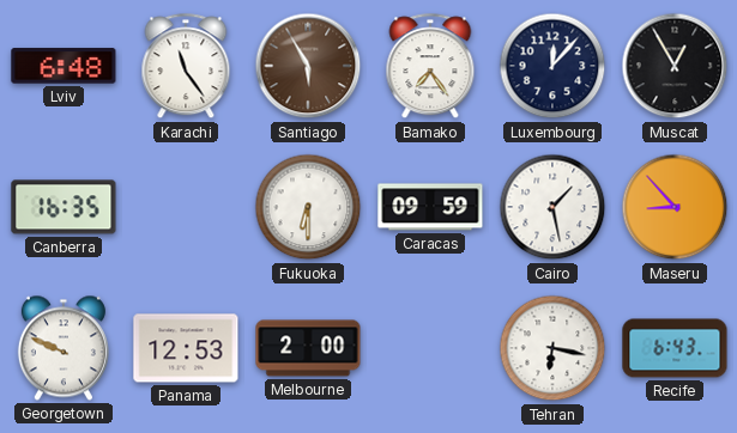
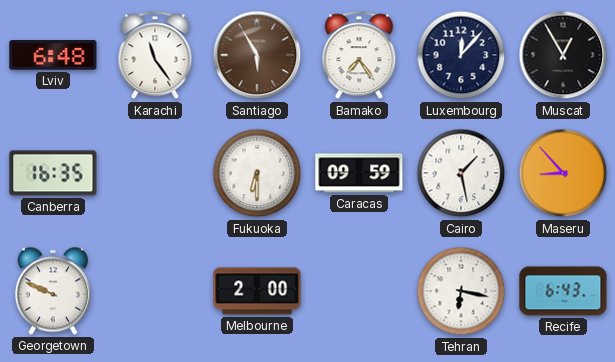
Panama: 12:53 -> none
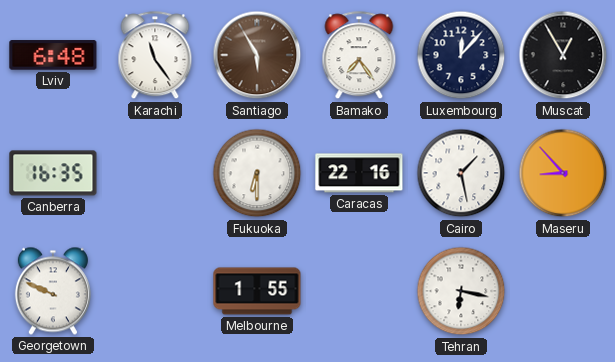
Caracas: 09:59 -> 22:16
Melbourne: 2:00 -> 1:55
Recife: 6:43 -> none
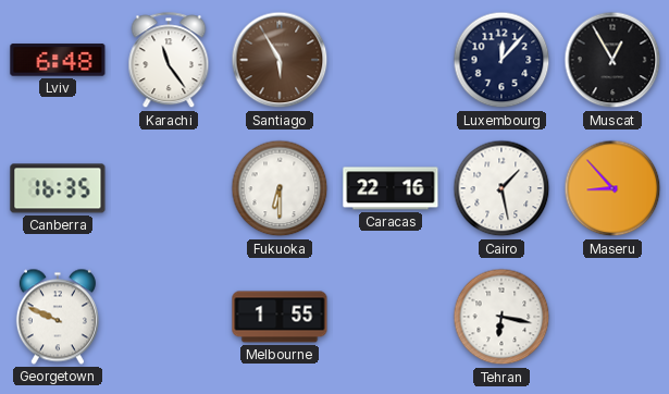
Bamako: 7:24 -> none
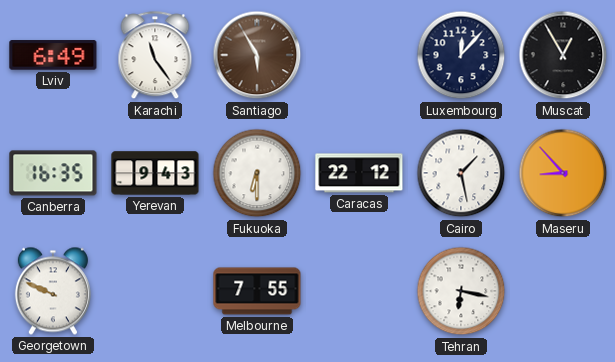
Lviv: 6:48 -> 6:49
Yerevan: none -> 9:43
Caracas: 22:16 -> 22:12
Melbourne: 1:55 -> 7:55
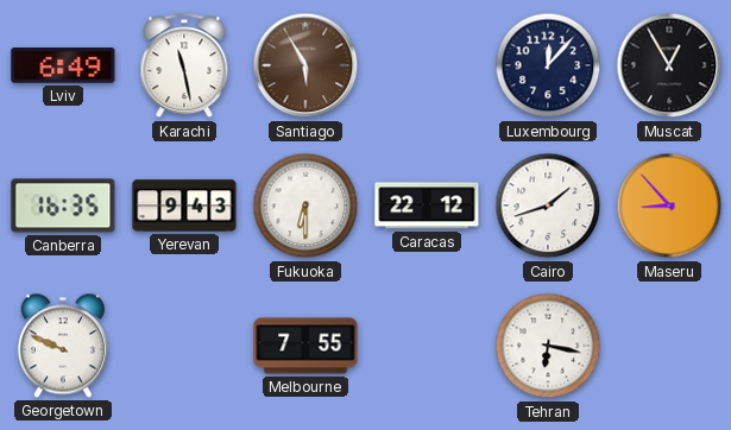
Karachi: 11:24 -> 11:28
Cairo: 1:28 -> 1:42
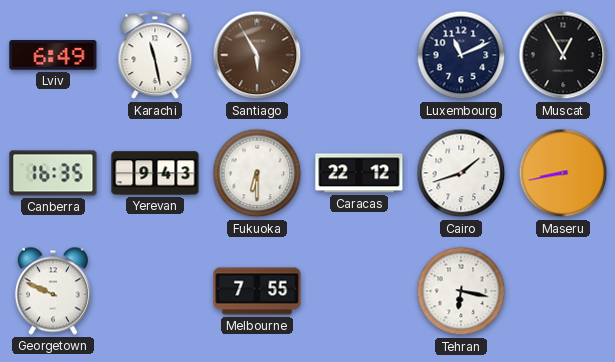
Luxembourg: 12:07 -> 11:11
Maseru: 8:53 -> 8:43
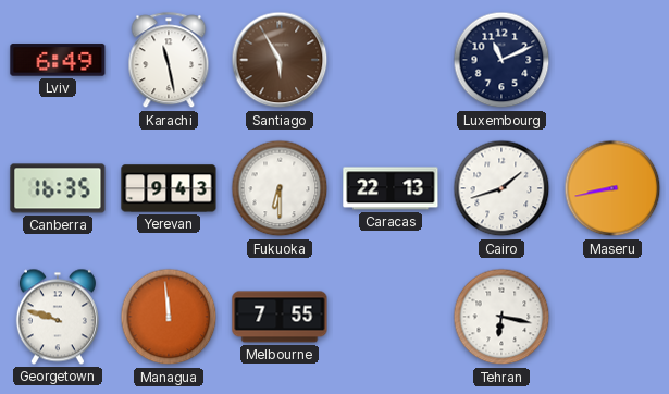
Muscat: 12:55 -> none
Caracas: 22:12 -> 22:13
Georgetown: 9:49 -> 9:48
Managua: none -> 11:59
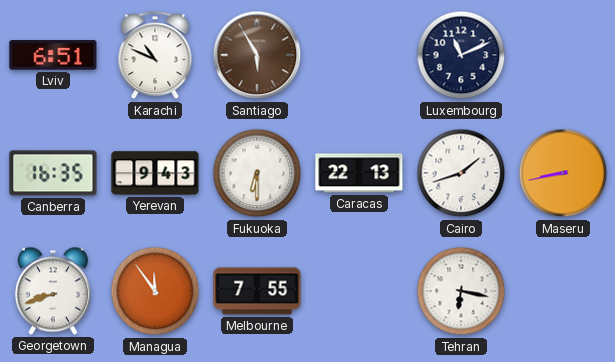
Lviv: 6:49 -> 6:51
Karachi: 11:28 -> 10:49
Georgetown: 9:48 -> 8:42
Managua: 11:59 -> 11:54
